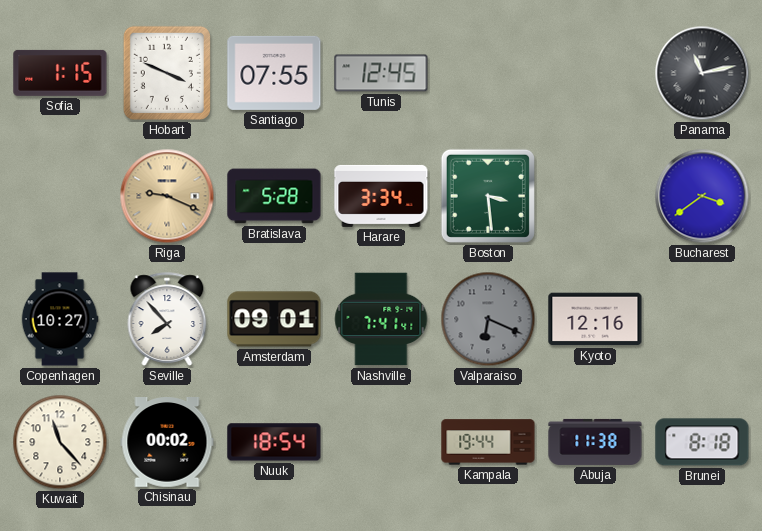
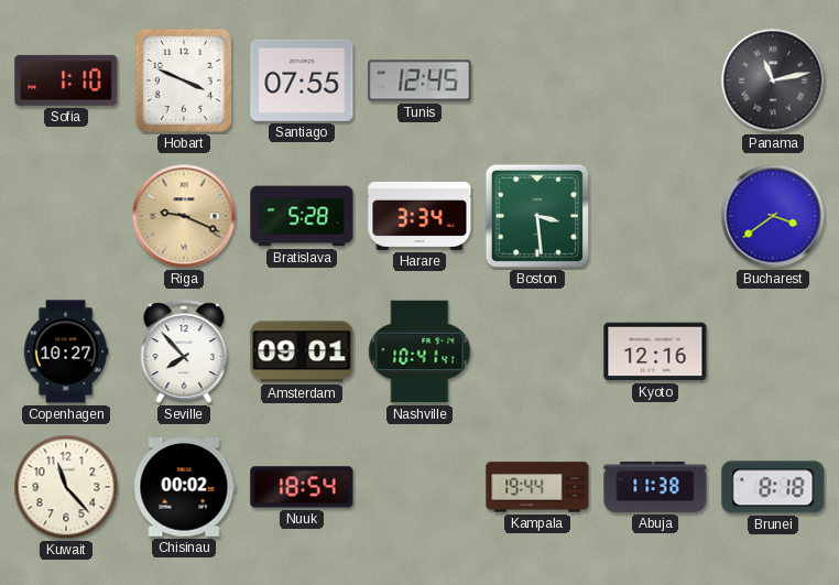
Sofia: 1:15 -> 1:10
Nashville: 7:41 -> 10:41
Valparaiso: 6:19 -> none
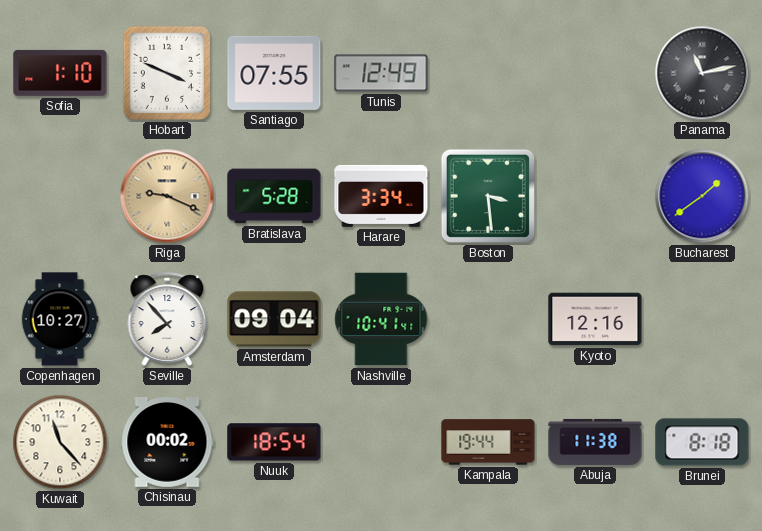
Tunis: 12:45 -> 12:49
Bucharest: 3:39 -> 1:39
Amsterdam: 09:01 -> 09:04
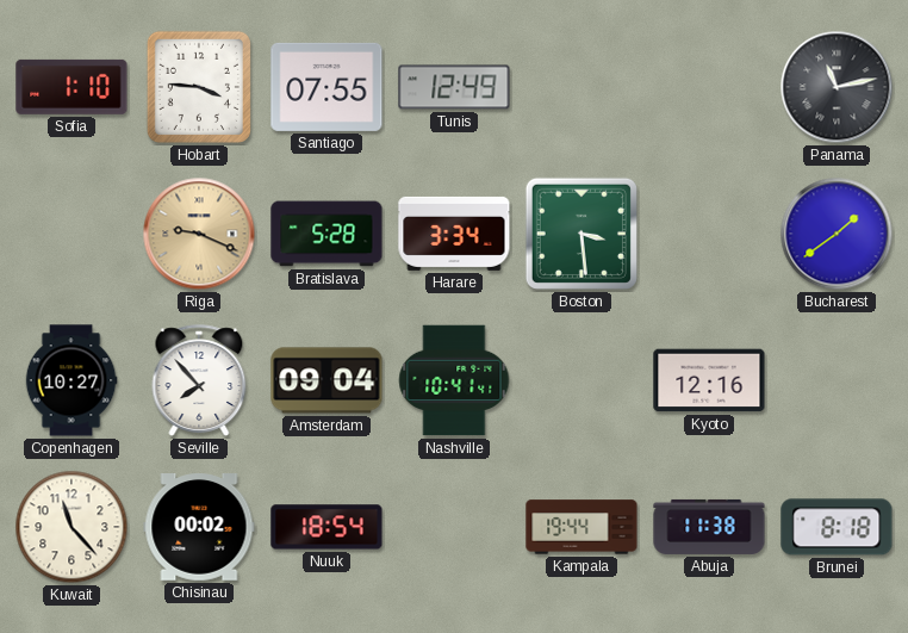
Hobart: 3:49 -> 3:46
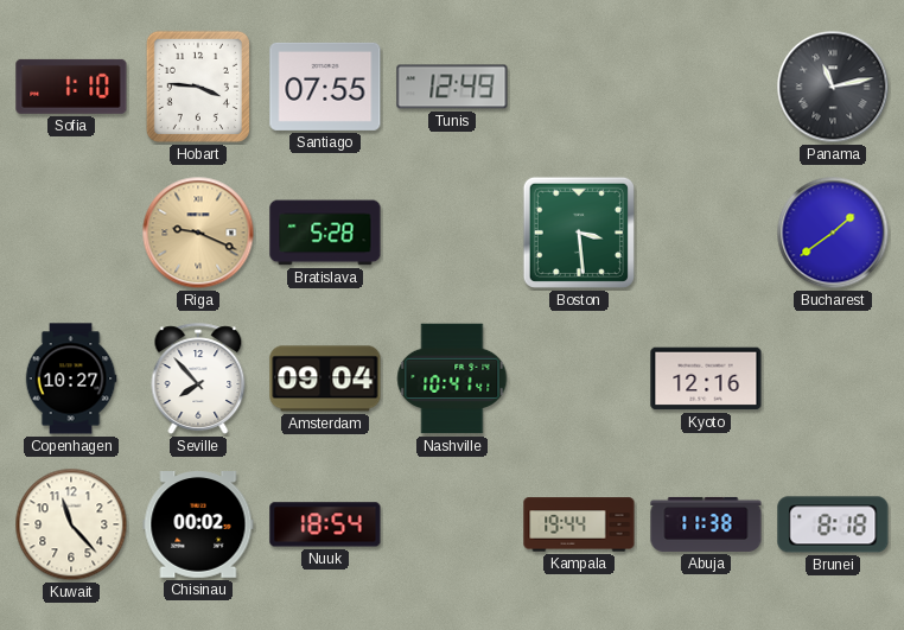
Harare: 3:34 -> none
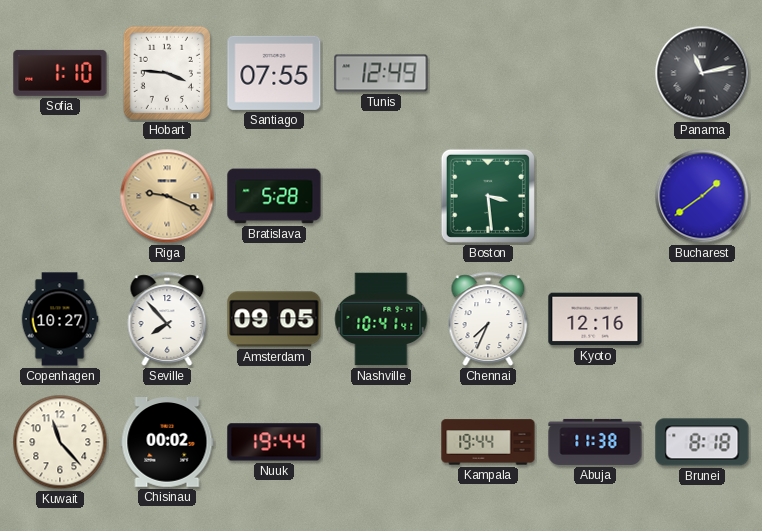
Amsterdam: 09:04 -> 09:05
Chennai: none -> 7:34
Nuuk: 18:54 -> 19:44
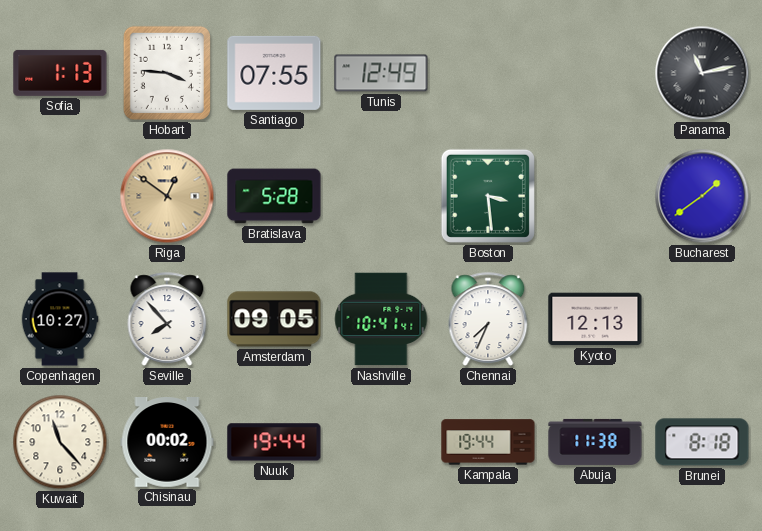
Sofia: 1:10 -> 1:13
Riga: 9:19 -> 12:51
Kyoto: 12:16 -> 12:13
